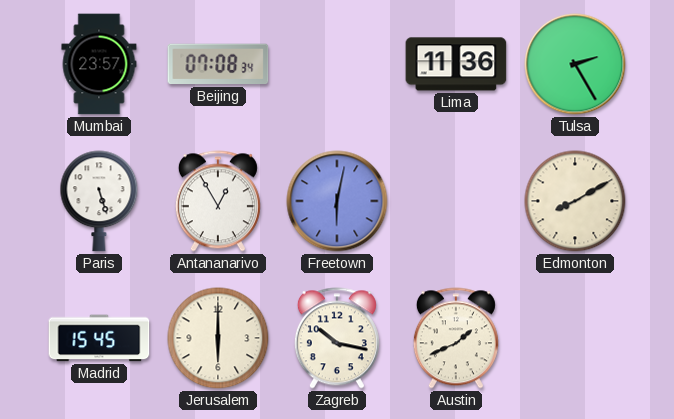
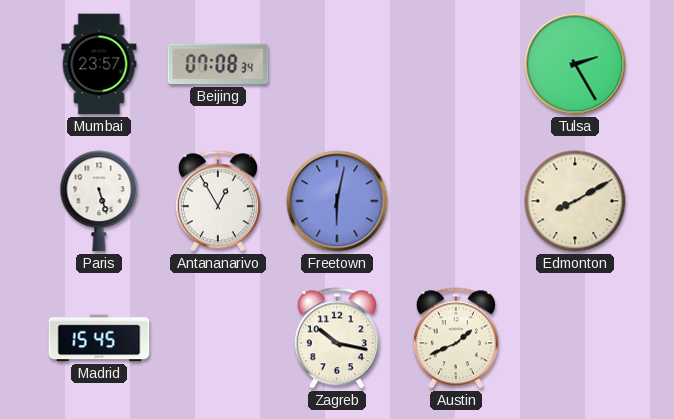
Lima: 11:36 -> none
Jerusalem: 6:00 -> none
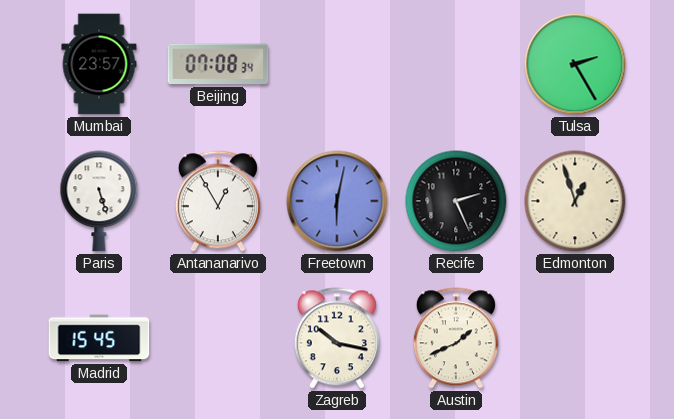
Recife: none -> 2:26
Edmonton: 8:10 -> 12:57
